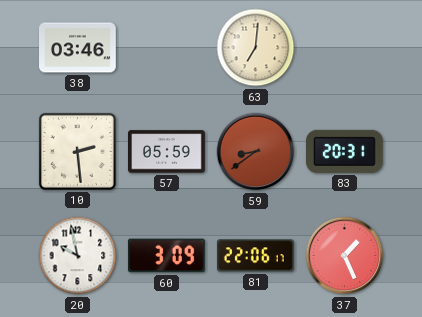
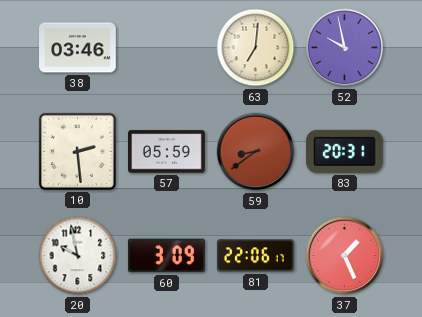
52: none -> 9:58
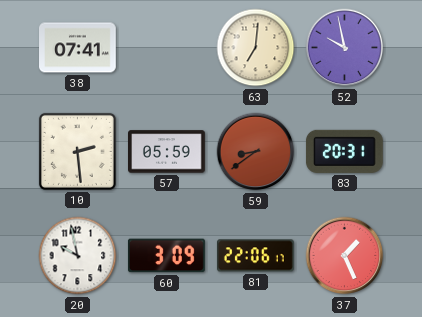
38: 03:46 -> 07:41
